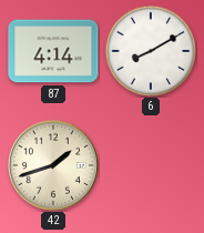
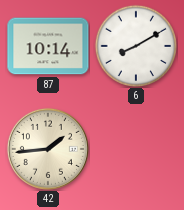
87: 4:14 -> 10:14
42: 1:42 -> 1:44
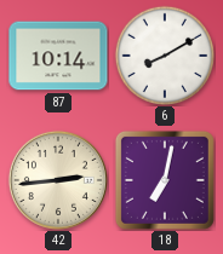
42: 1:44 -> 2:44
18: none -> 7:02
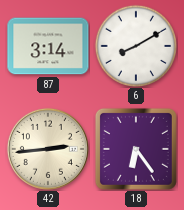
87: 10:14 -> 3:14
18: 7:02 -> 6:24
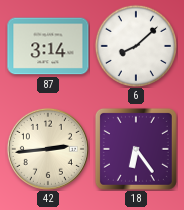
6: 8:10 -> 8:08
